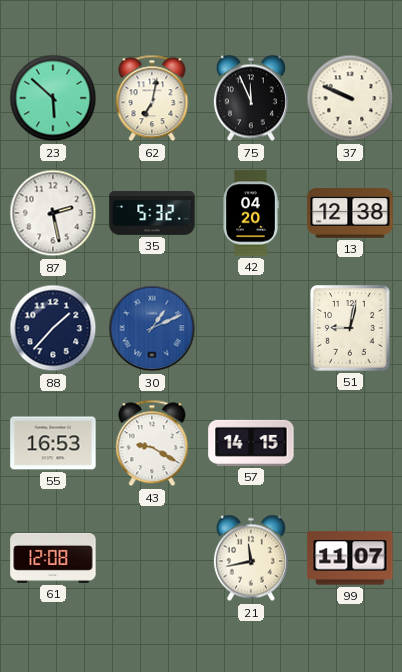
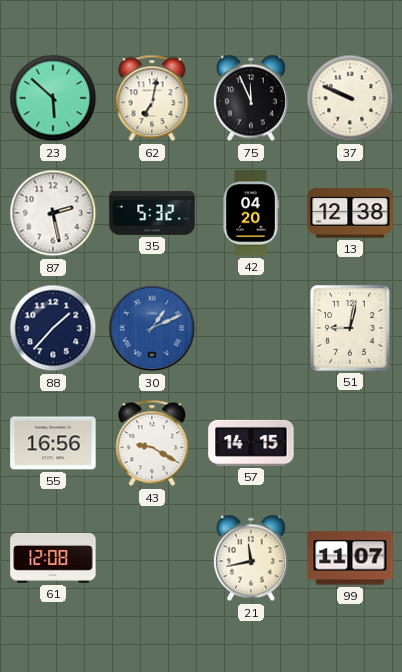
55: 16:53 -> 16:56
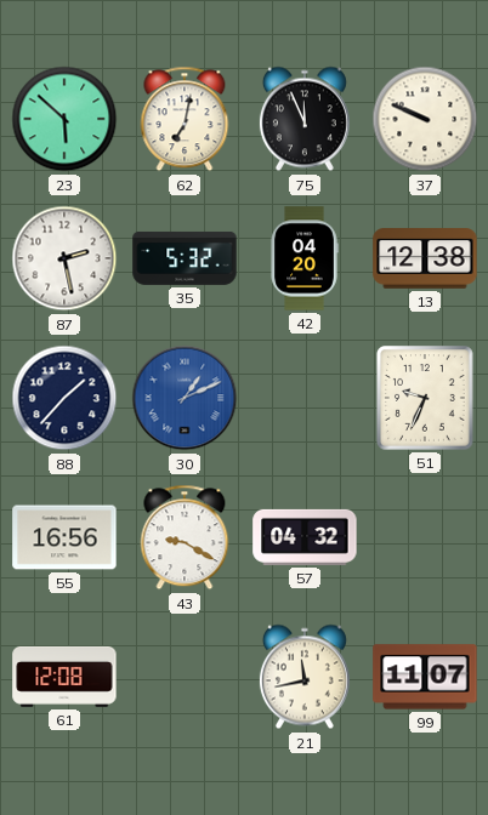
51: 9:02 -> 9:34
57: 14:15 -> 04:32
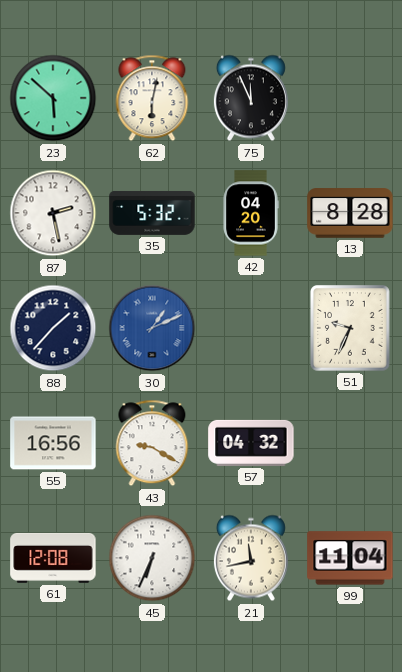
62: 7:02 -> 6:02
37: 9:49 -> none
13: 12:38 -> 8:28
45: none -> 6:34
99: 11:07 -> 11:04
